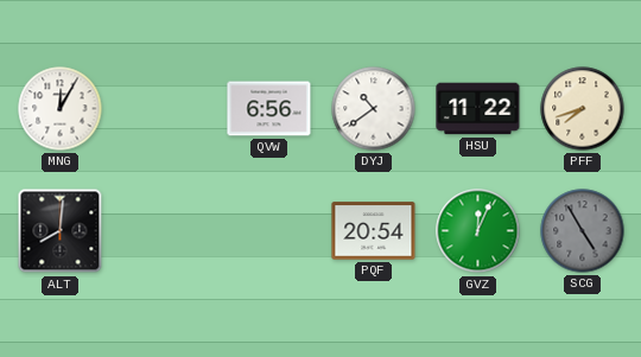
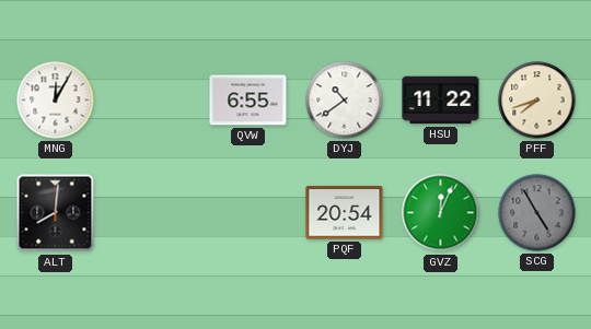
QVW: 6:56 -> 6:55
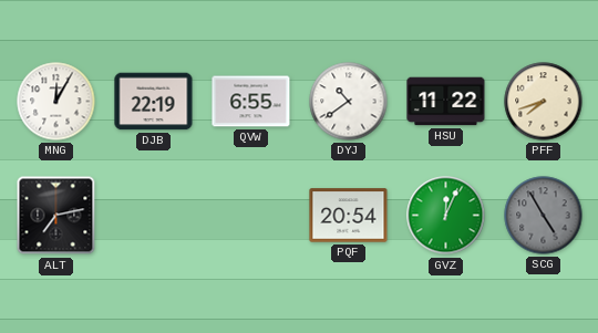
DJB: none -> 22:19
ALT: 8:01 -> 7:13
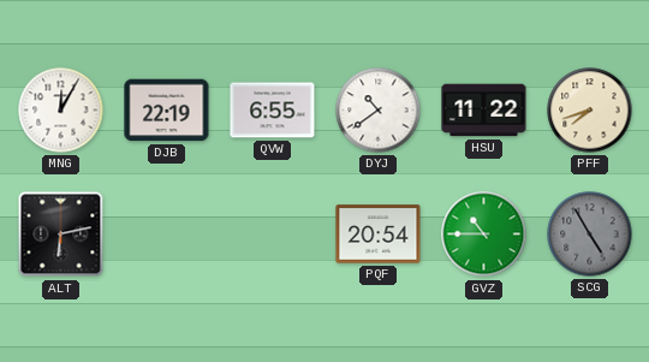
ALT: 7:13 -> 6:13
GVZ: 12:04 -> 10:45
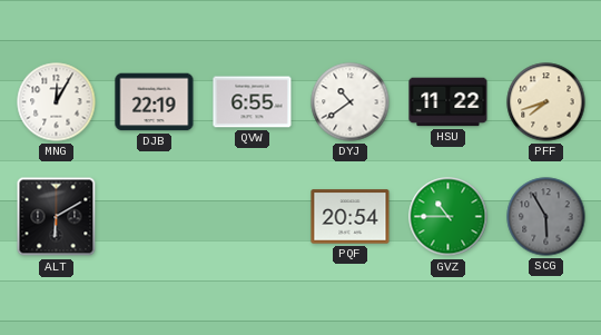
ALT: 6:13 -> 6:10
SCG: 4:55 -> 5:55
